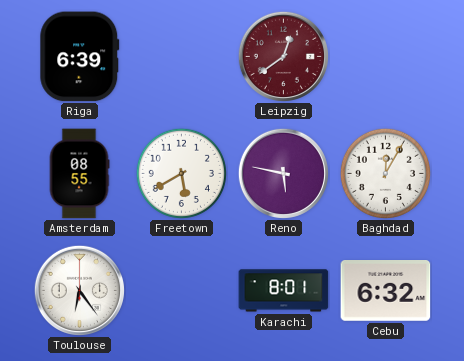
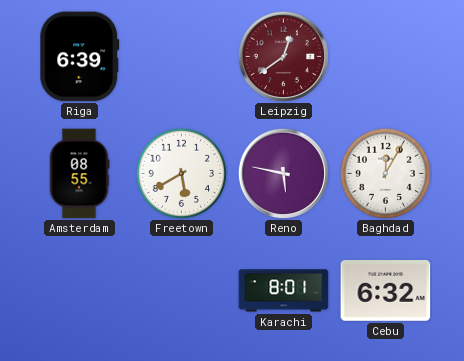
Toulouse: 6:24 -> none
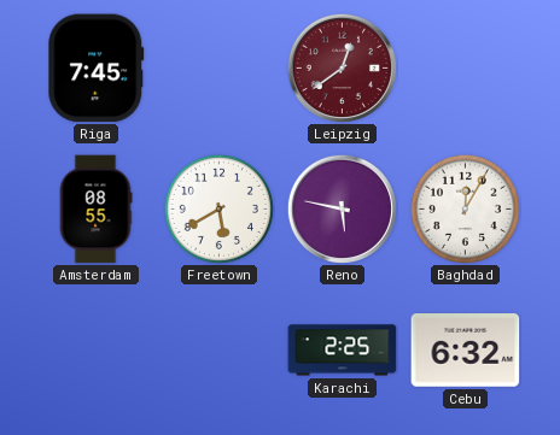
Riga: 6:39 -> 7:45
Karachi: 8:01 -> 2:25
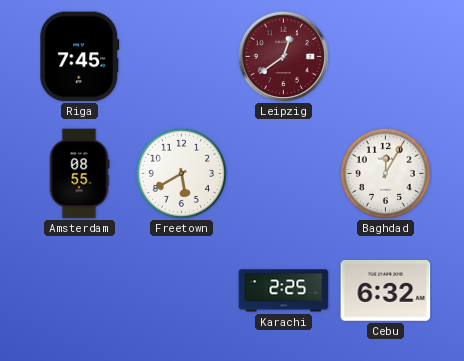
Reno: 5:47 -> none
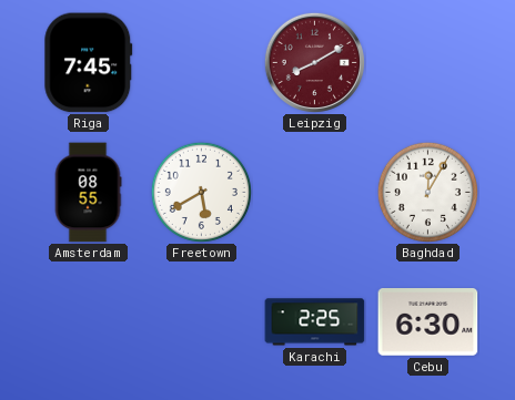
Leipzig: 12:39 -> 8:10
Cebu: 6:32 -> 6:30
